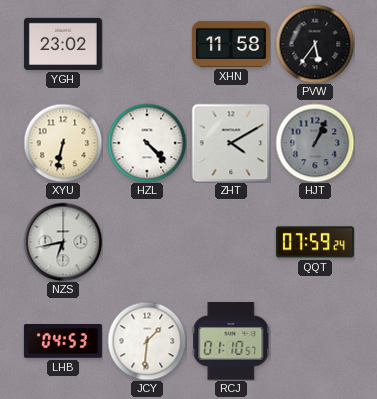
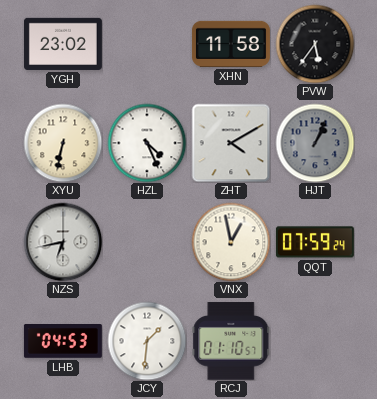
HZL: 4:23 -> 4:26
VNX: none -> 12:58
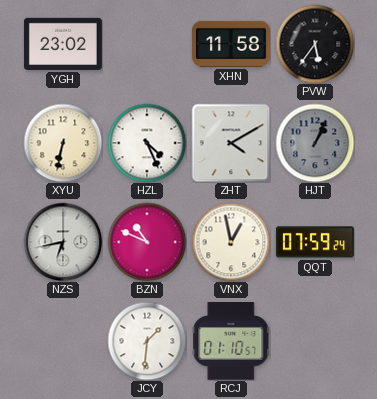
BZN: none -> 10:49
LHB: 04:53 -> none
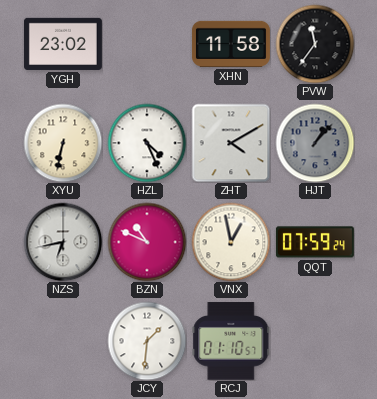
PVW: 5:36 -> 11:36
HJT: 1:04 -> 1:07
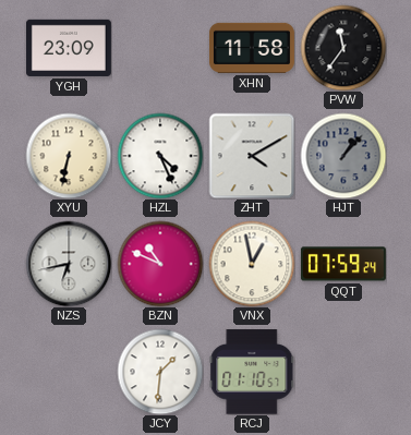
YGH: 23:02 -> 23:09
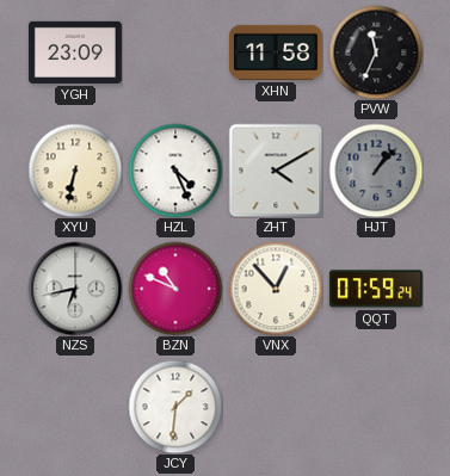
PVW: 11:36 -> 11:34
VNX: 12:58 -> 12:53
RCJ: 01:10 -> none
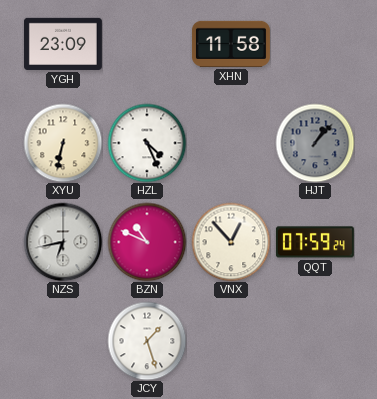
PVW: 11:34 -> none
ZHT: 4:10 -> none
JCY: 1:31 -> 1:27
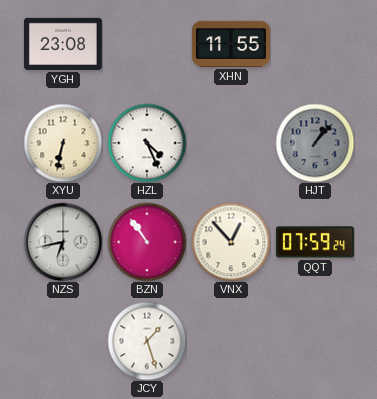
YGH: 23:09 -> 23:08
XHN: 11:58 -> 11:55
BZN: 10:49 -> 10:54
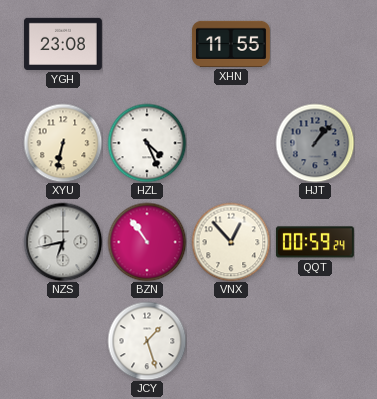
QQT: 07:59 -> 00:59
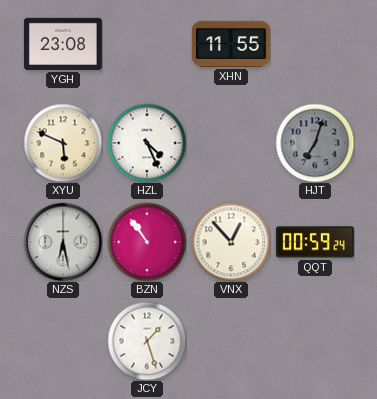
XYU: 6:32 -> 5:49
HJT: 1:07 -> 7:03
NZS: 6:43 -> 6:28
